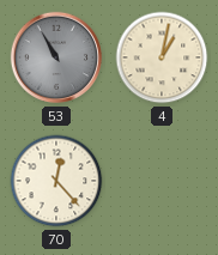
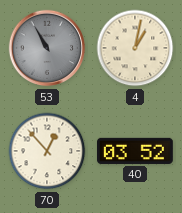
70: 12:23 -> 12:53
40: none -> 03:52
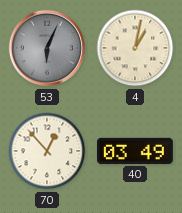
53: 10:55 -> 6:04
40: 03:52 -> 03:49
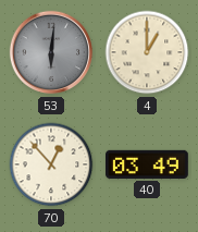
53: 6:04 -> 6:01
4: 1:02 -> 1:00
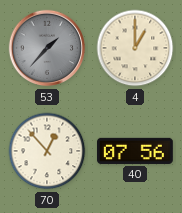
53: 6:01 -> 1:37
40: 03:49 -> 07:56
